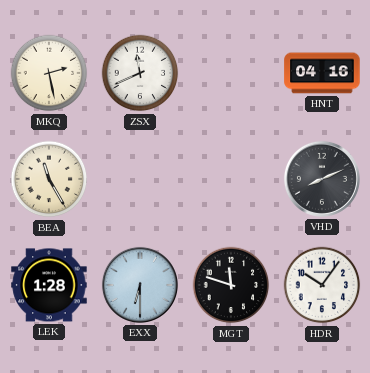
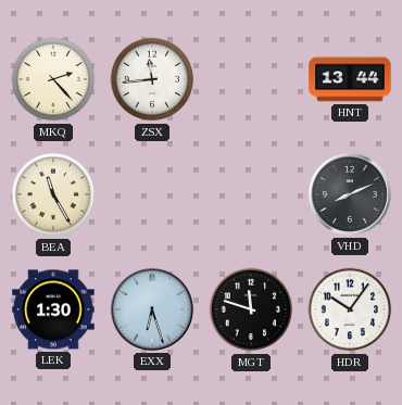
MKQ: 2:28 -> 2:23
ZSX: 11:41 -> 11:44
HNT: 04:16 -> 13:44
LEK: 1:28 -> 1:30
EXX: 6:30 -> 6:27
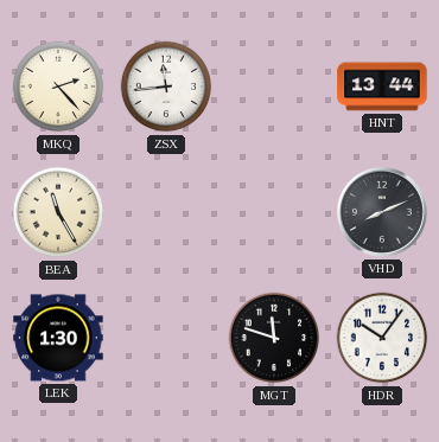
EXX: 6:27 -> none
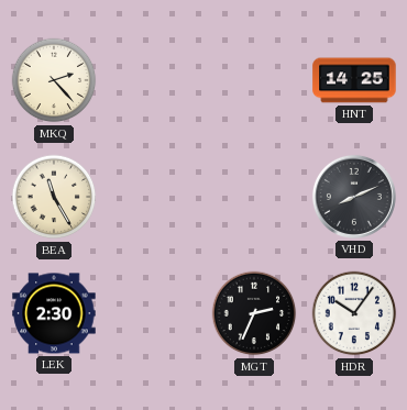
ZSX: 11:44 -> none
HNT: 13:44 -> 14:25
LEK: 1:30 -> 2:30
MGT: 11:48 -> 2:34
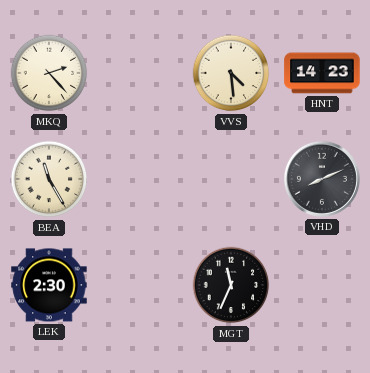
VVS: none -> 4:29
HNT: 14:25 -> 14:23
MGT: 2:34 -> 11:34
HDR: 10:06 -> none
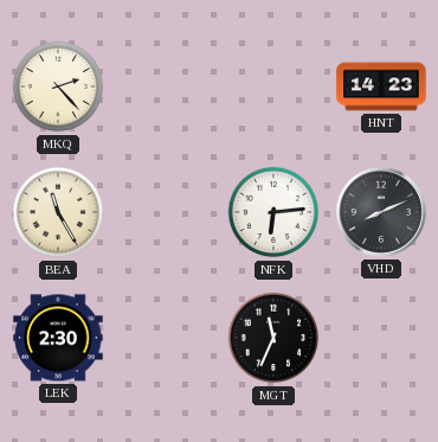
VVS: 4:29 -> none
NFK: none -> 6:14
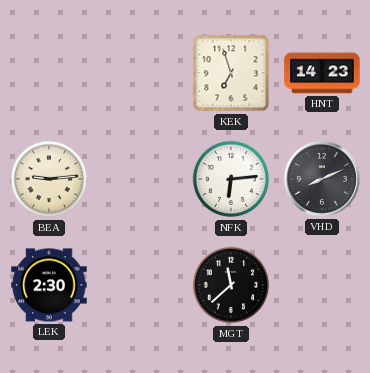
MKQ: 2:23 -> none
KEK: none -> 6:57
BEA: 11:25 -> 9:14
MGT: 11:34 -> 11:38
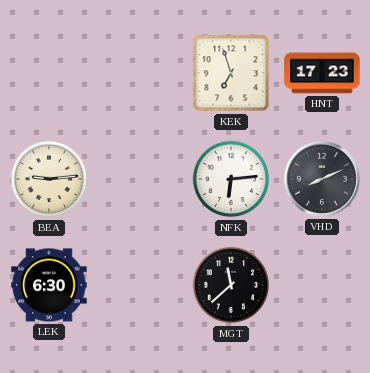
HNT: 14:23 -> 17:23
LEK: 2:30 -> 6:30
